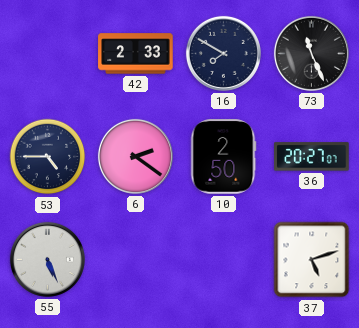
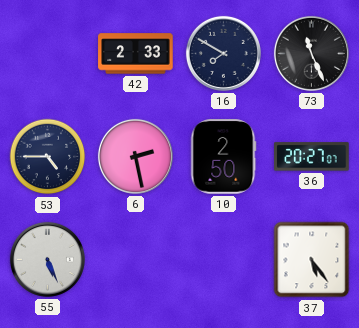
6: 2:21 -> 2:28
37: 5:12 -> 5:24
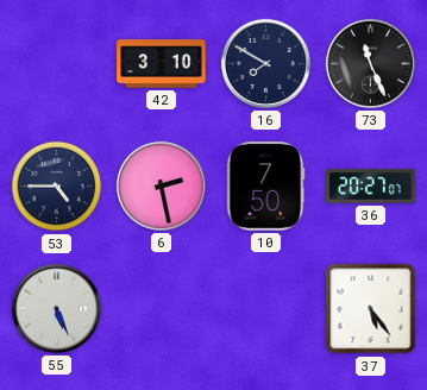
42: 2:33 -> 3:10
10: 2:50 -> 7:50
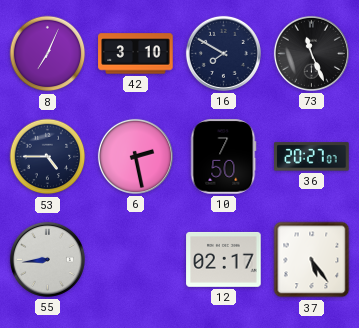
8: none -> 7:04
55: 5:26 -> 8:44
12: none -> 02:17
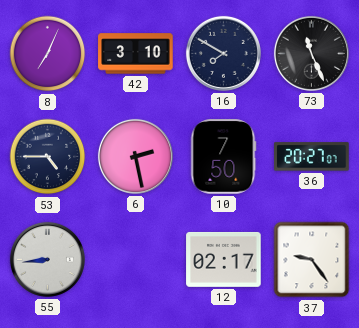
37: 5:24 -> 9:24
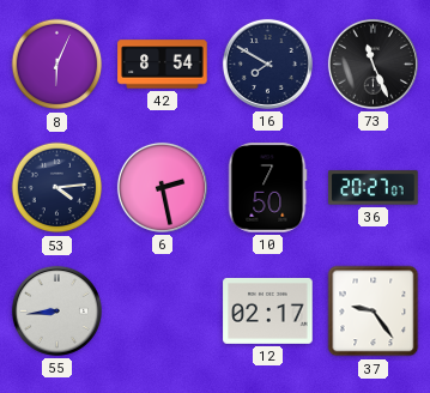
8: 7:04 -> 6:04
42: 3:10 -> 8:54
53: 4:45 -> 4:14
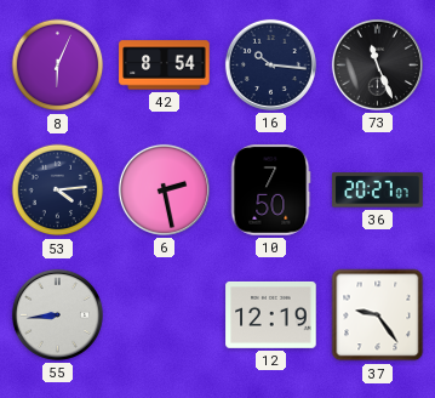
16: 7:50 -> 10:16
12: 02:17 -> 12:19
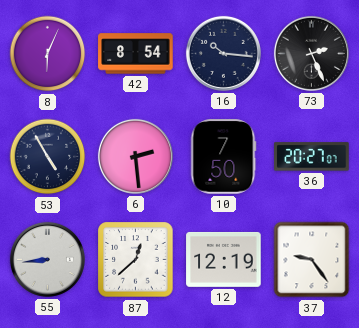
73: 11:26 -> 2:26
53: 4:14 -> 4:55
6: 2:28 -> 2:29
87: none -> 12:38
